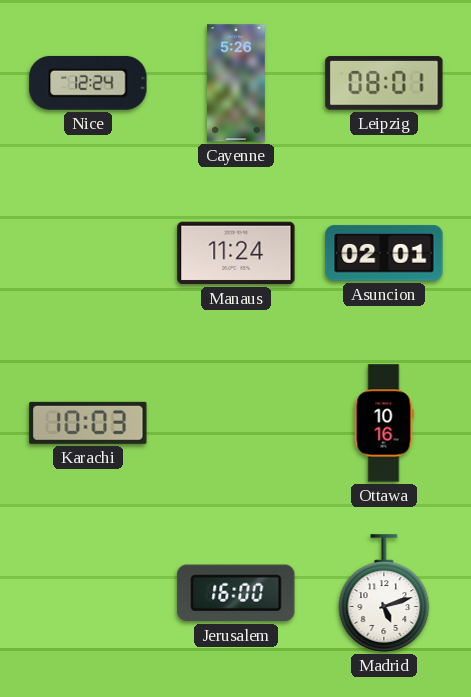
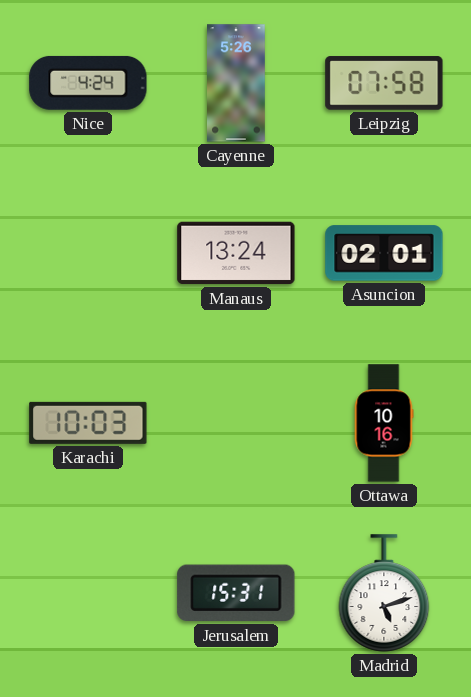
Nice: 12:24 -> 4:24
Leipzig: 08:01 -> 07:58
Manaus: 11:24 -> 13:24
Jerusalem: 16:00 -> 15:31
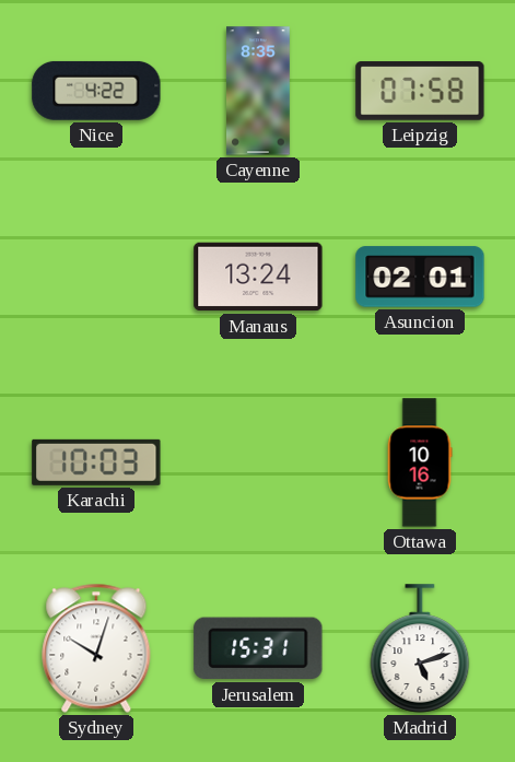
Nice: 4:24 -> 4:22
Cayenne: 5:26 -> 8:35
Sydney: none -> 10:03
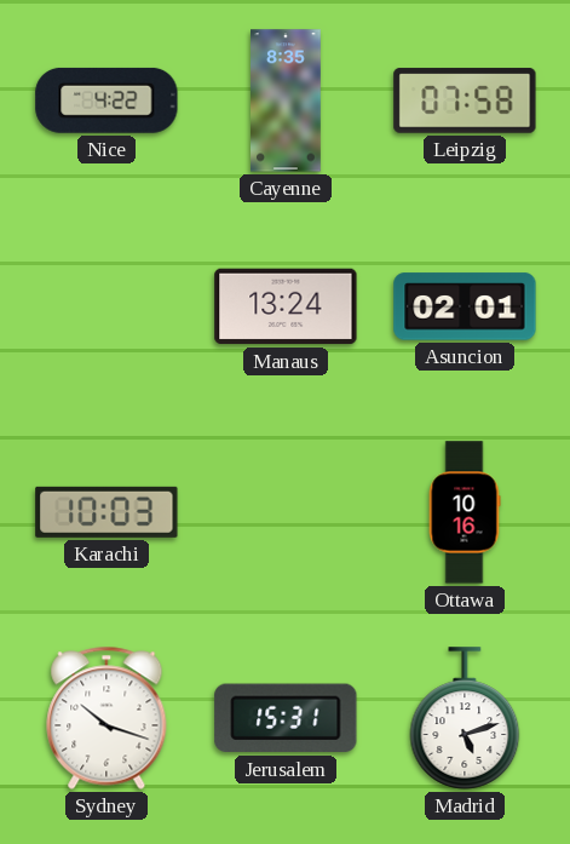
Sydney: 10:03 -> 10:18
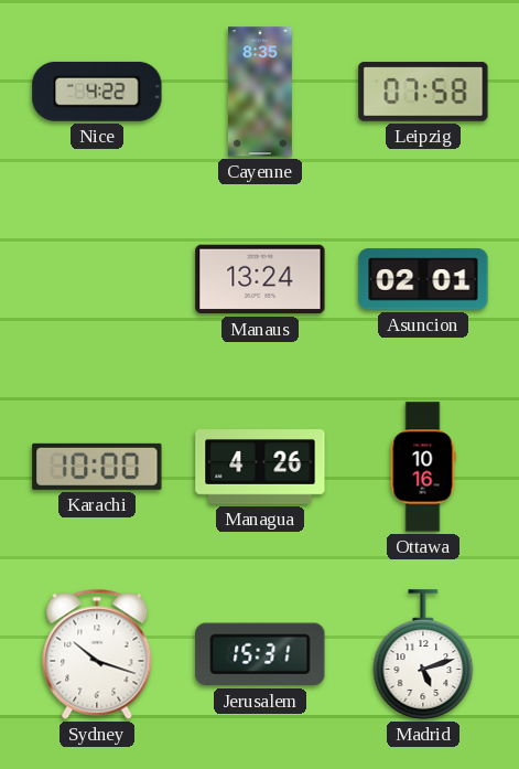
Karachi: 10:03 -> 10:00
Managua: none -> 4:26
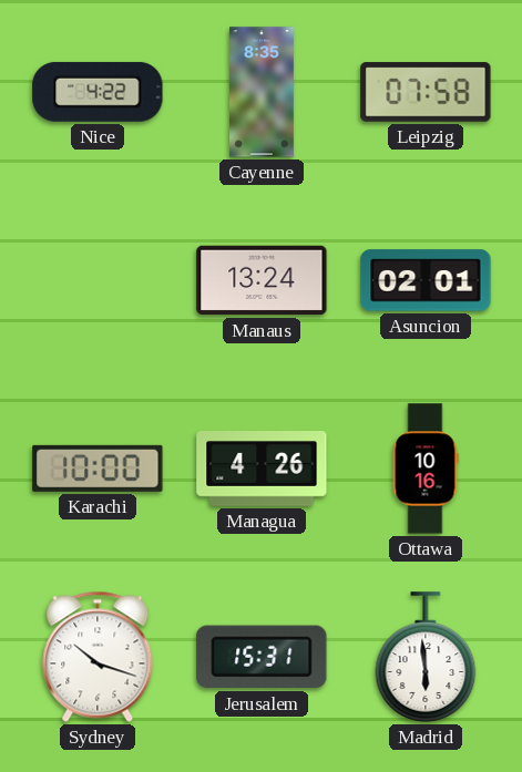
Madrid: 5:12 -> 5:59
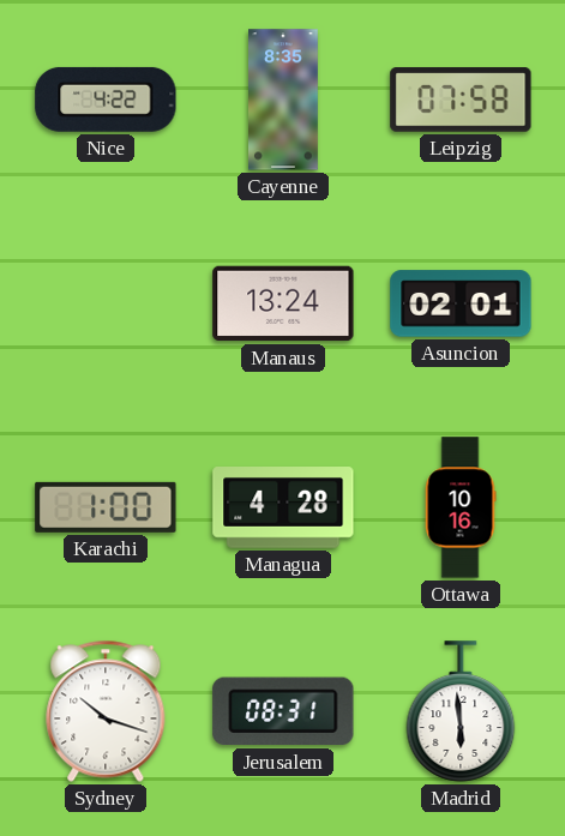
Karachi: 10:00 -> 1:00
Managua: 4:26 -> 4:28
Jerusalem: 15:31 -> 08:31
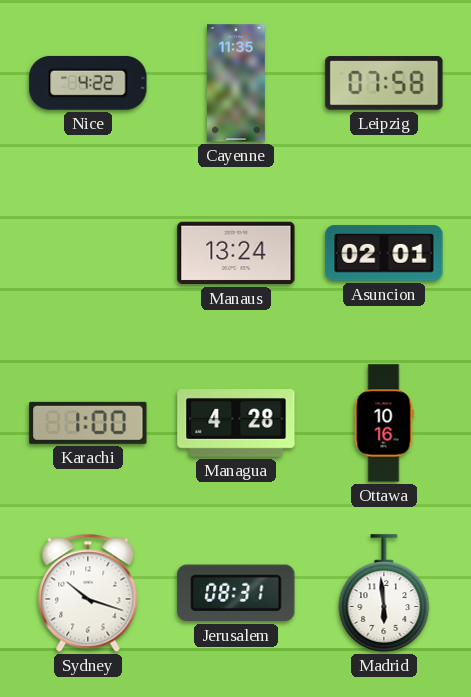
Cayenne: 8:35 -> 11:35
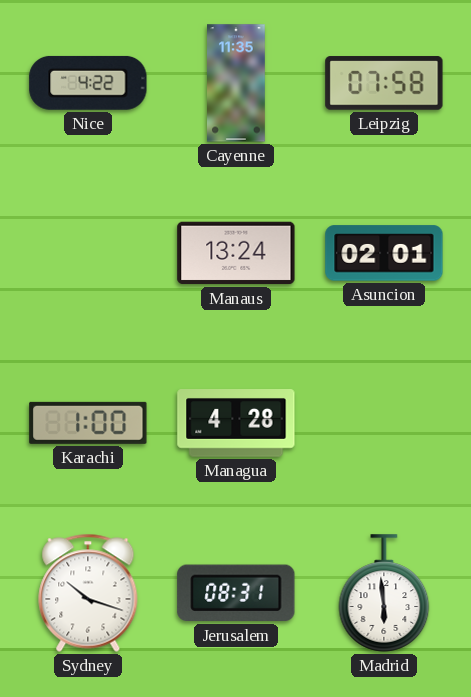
Ottawa: 10:16 -> none
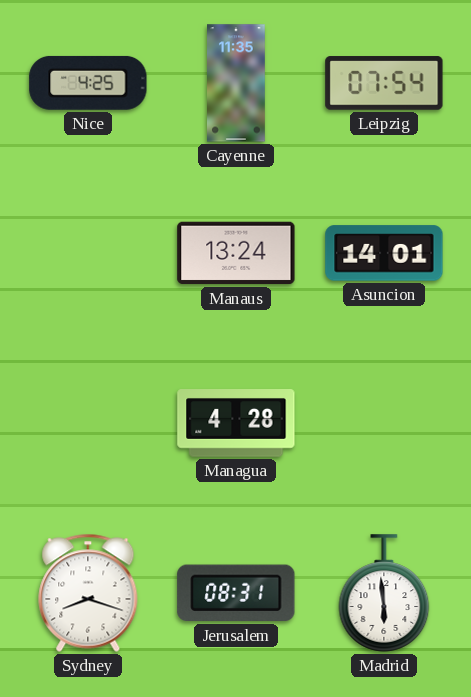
Nice: 4:22 -> 4:25
Leipzig: 07:58 -> 07:54
Asuncion: 02:01 -> 14:01
Karachi: 1:00 -> none
Sydney: 10:18 -> 8:18
